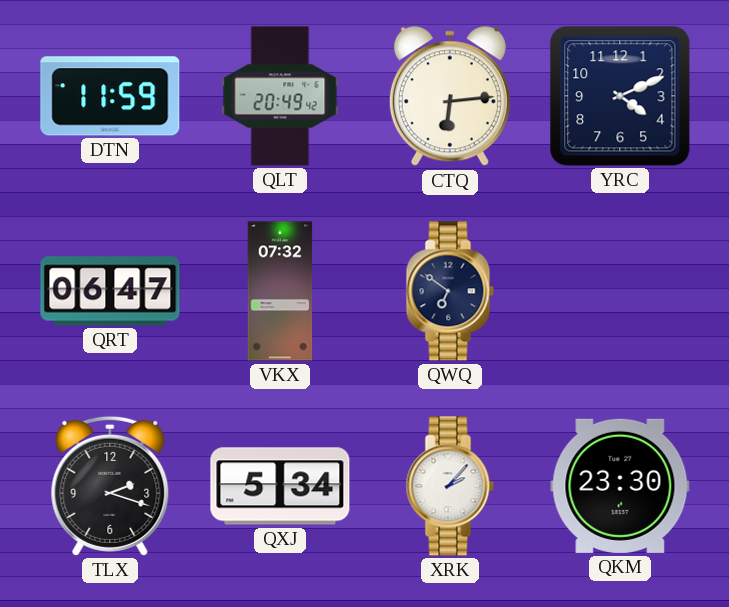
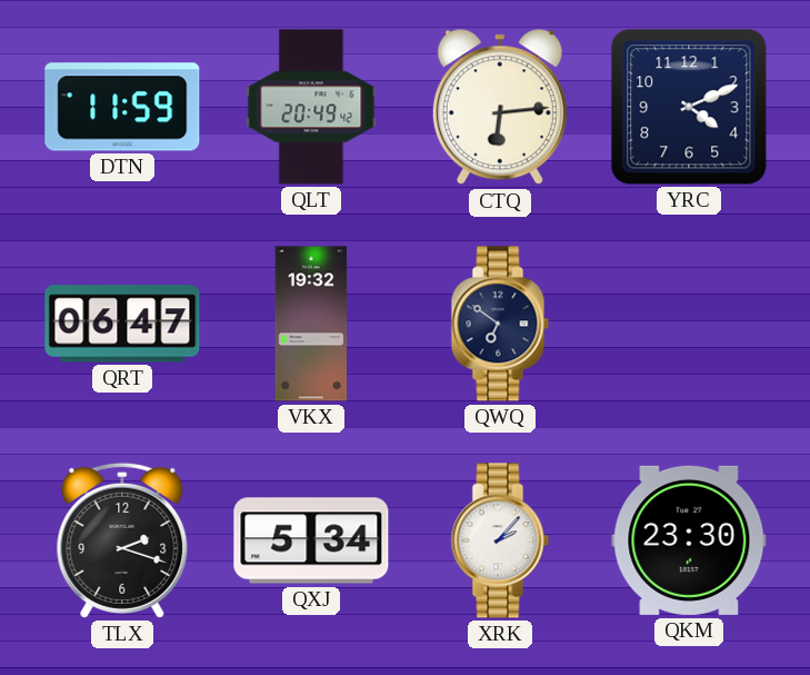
VKX: 07:32 -> 19:32
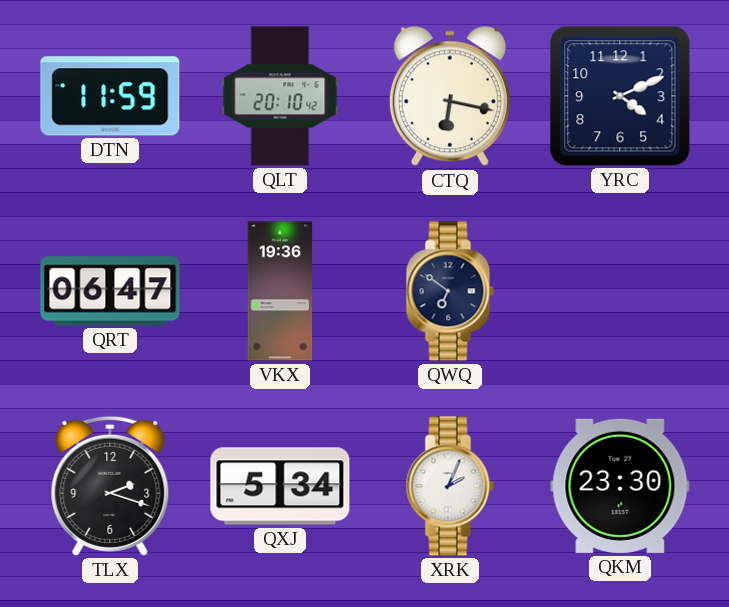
QLT: 20:49 -> 20:10
CTQ: 6:14 -> 6:17
VKX: 19:32 -> 19:36
XRK: 2:07 -> 2:04
